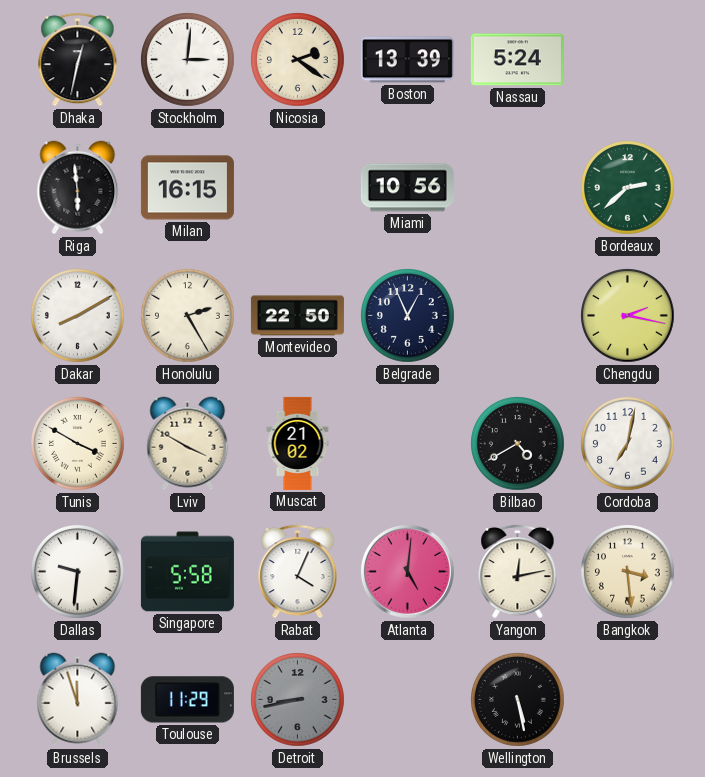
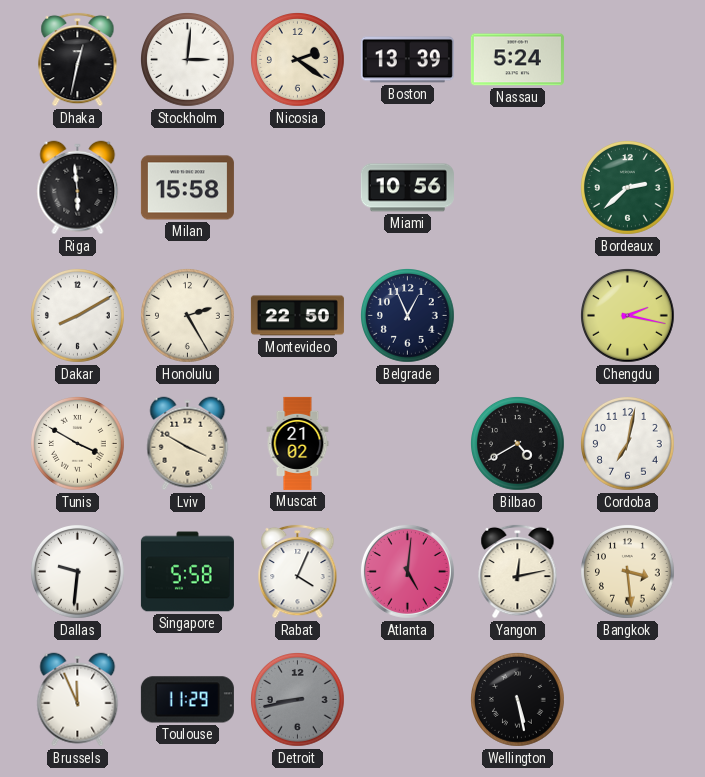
Milan: 16:15 -> 15:58
Brussels: 11:57 -> 11:56
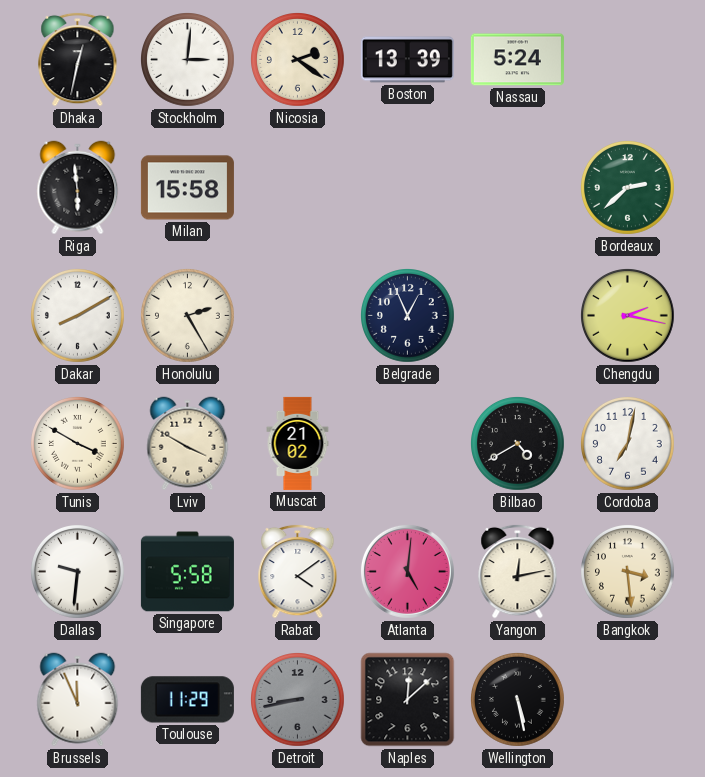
Miami: 10:56 -> none
Montevideo: 22:50 -> none
Rabat: 4:04 -> 4:09
Naples: none -> 12:08
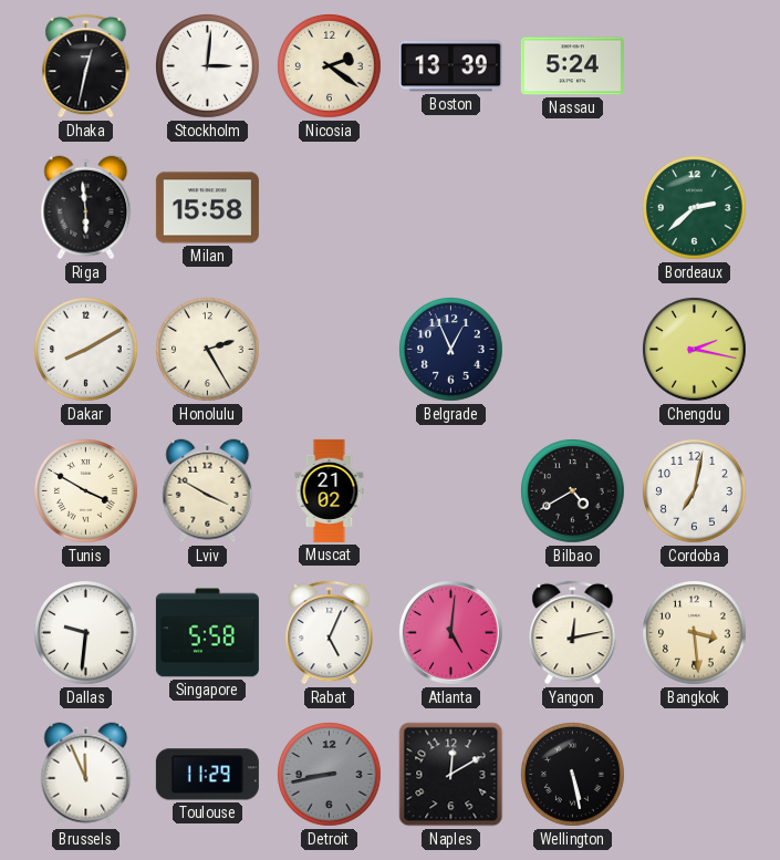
Rabat: 4:09 -> 5:04
Naples: 12:08 -> 12:10
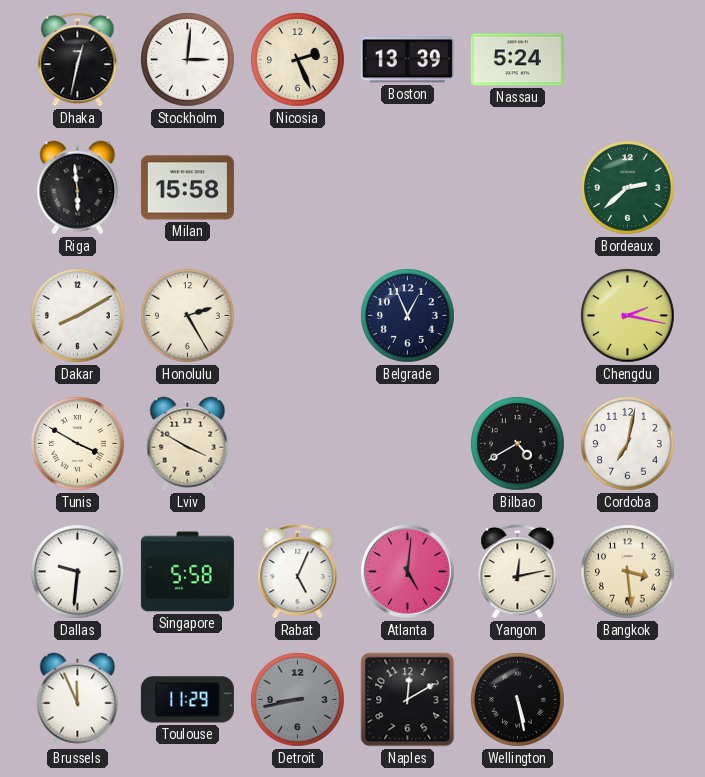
Nicosia: 2:21 -> 2:26
Muscat: 21:02 -> none
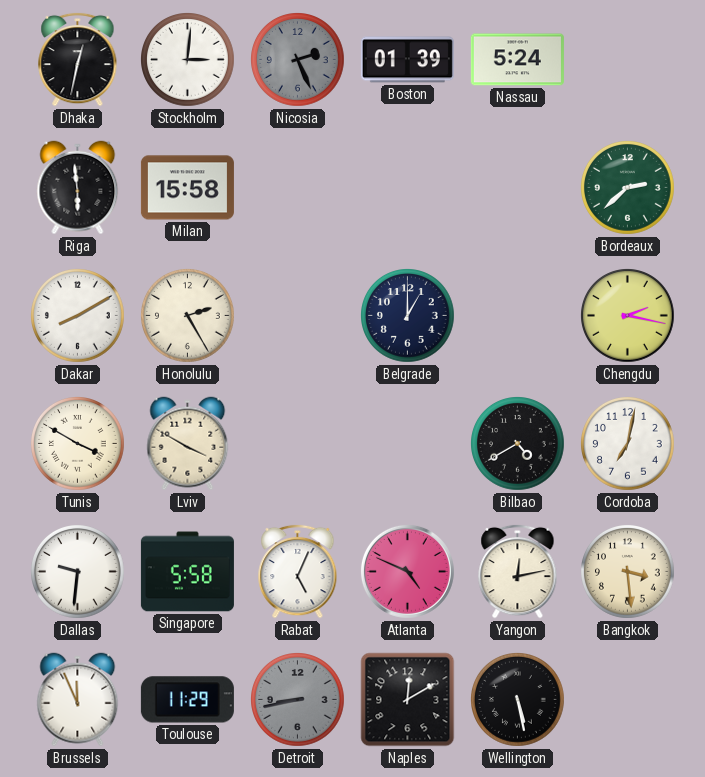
Nicosia dial: cream -> grey
Boston: 13:39 -> 01:39
Belgrade: 12:56 -> 1:00
Atlanta: 5:01 -> 4:49
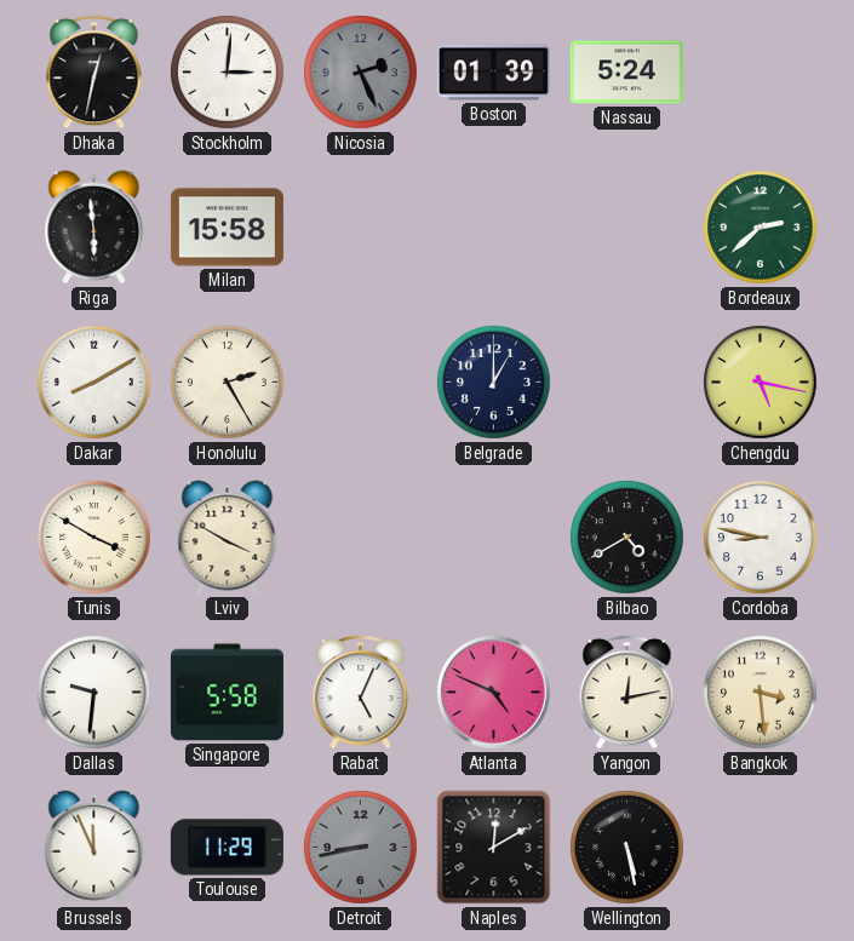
Chengdu: 2:17 -> 5:17
Cordoba: 7:02 -> 8:47
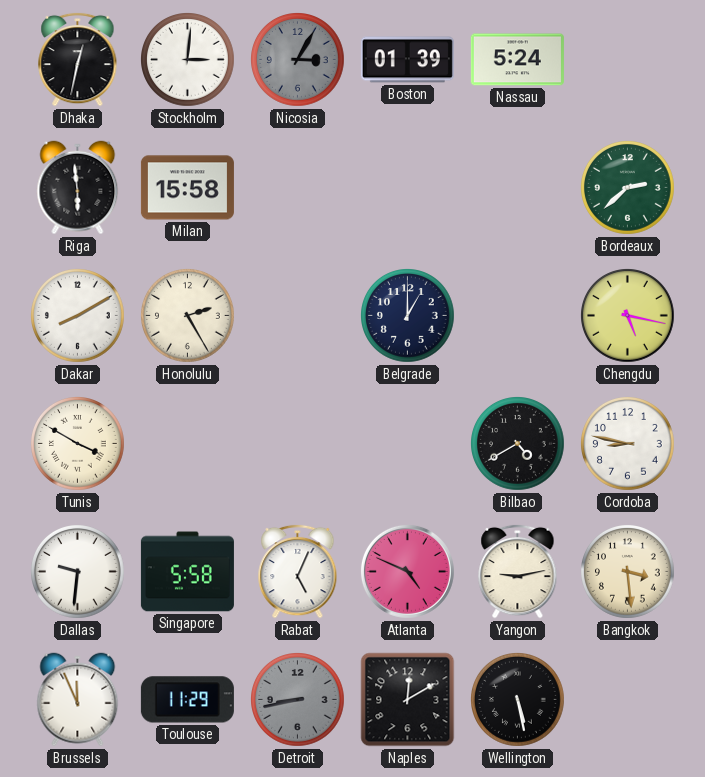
Nicosia: 2:26 -> 3:05
Lviv: 3:50 -> none
Yangon: 12:13 -> 9:13
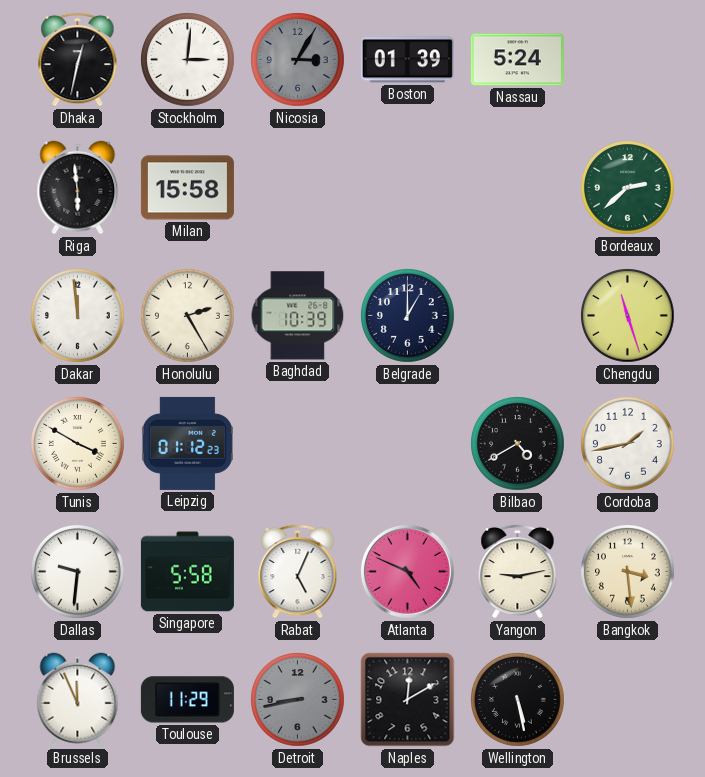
Dakar: 8:10 -> 11:59
Baghdad: none -> 10:39
Chengdu: 5:17 -> 11:27
Leipzig: none -> 01:12
Cordoba: 8:47 -> 1:43
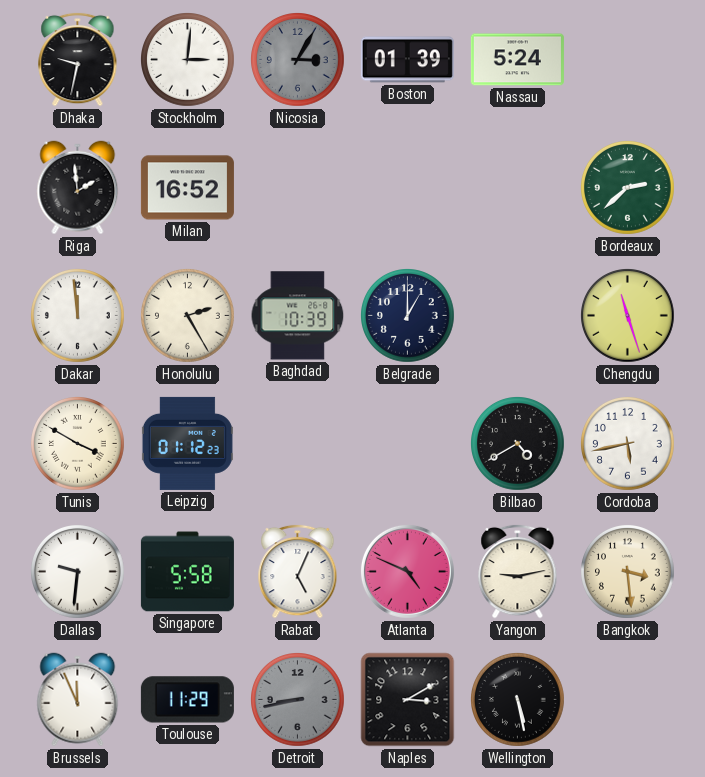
Dhaka: 12:32 -> 9:32
Riga: 5:59 -> 1:59
Milan: 15:58 -> 16:52
Cordoba: 1:43 -> 5:43
Naples: 12:10 -> 3:10
